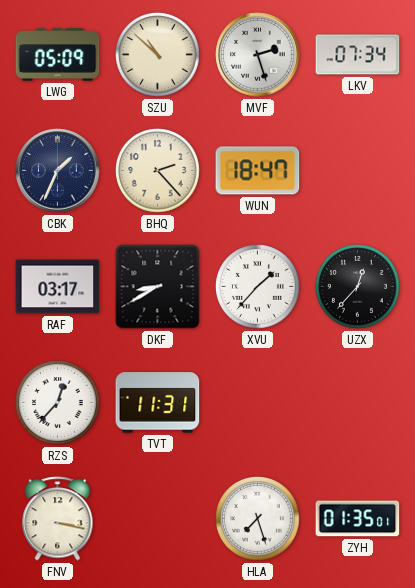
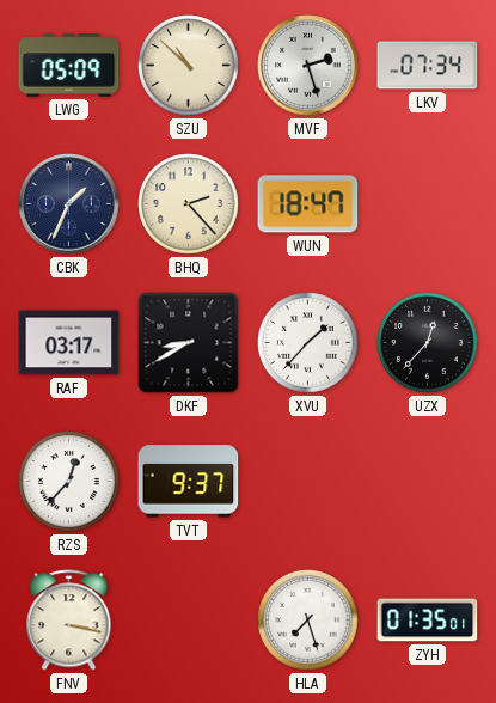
TVT: 11:31 -> 9:37
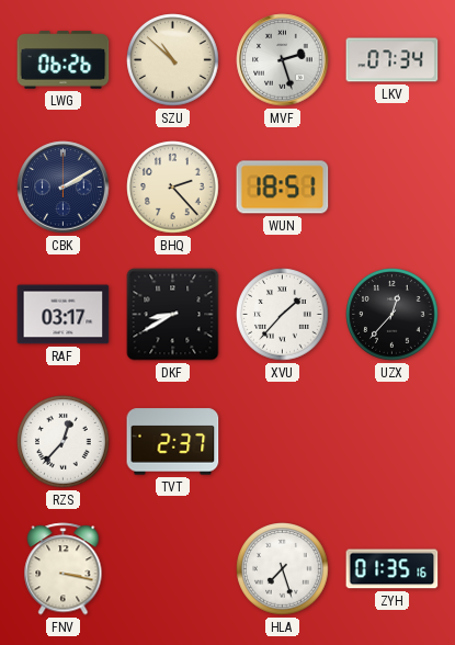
LWG: 05:09 -> 06:26
CBK: 1:34 -> 2:10
WUN: 18:47 -> 18:51
TVT: 9:37 -> 2:37
ZYH: 01:35:01 -> 01:35:16
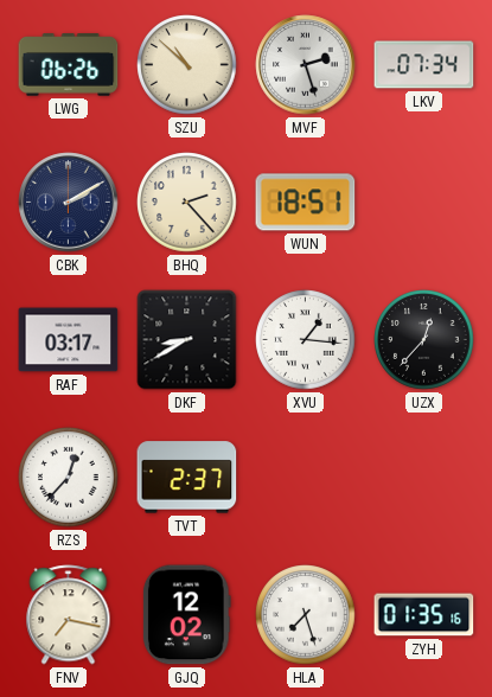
XVU: 1:37 -> 1:16
FNV: 3:17 -> 7:17
GJQ: none -> 12:02
